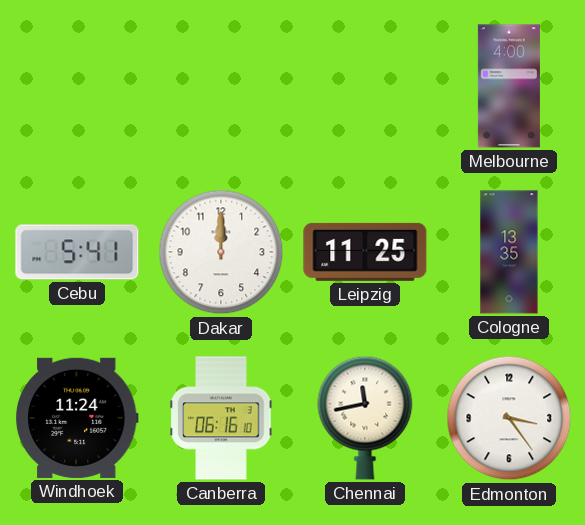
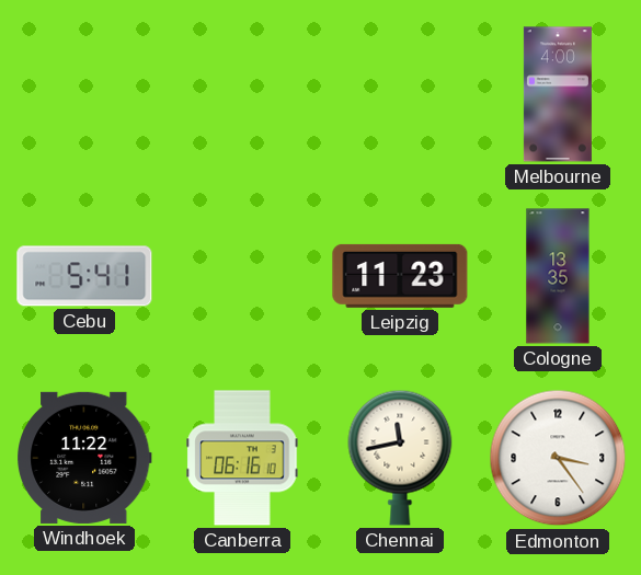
Dakar: 12:00 -> none
Leipzig: 11:25 -> 11:23
Windhoek: 11:24 -> 11:22
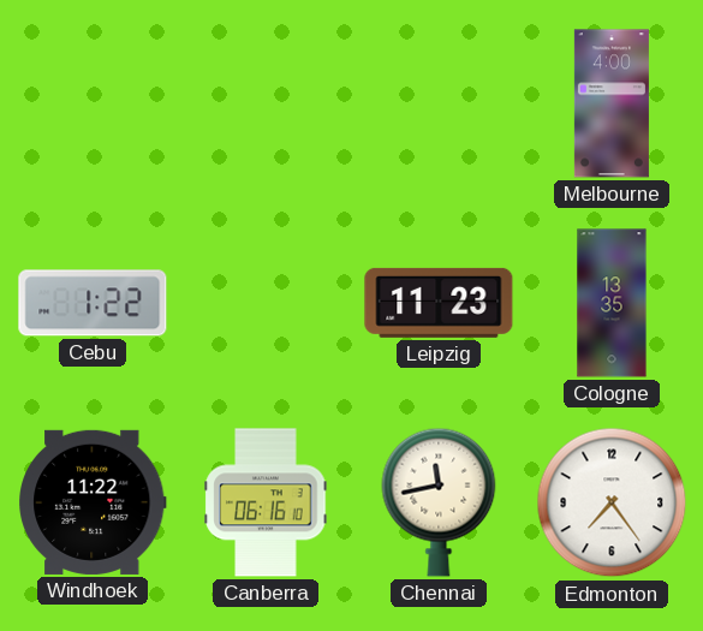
Cebu: 5:41 -> 1:22
Edmonton: 3:24 -> 7:24
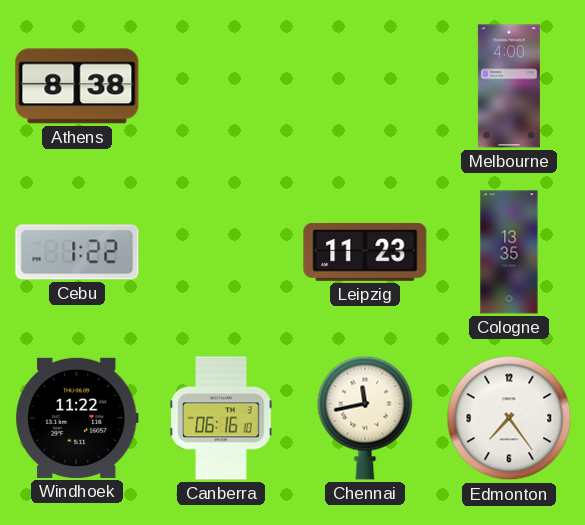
Athens: none -> 8:38
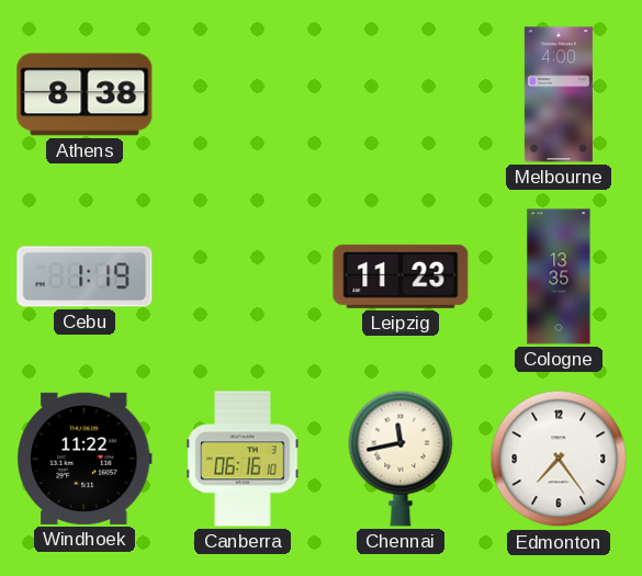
Cebu: 1:22 -> 1:19
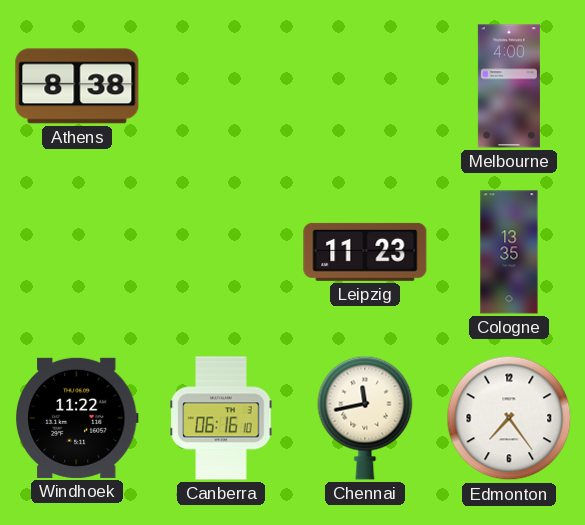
Cebu: 1:19 -> none
